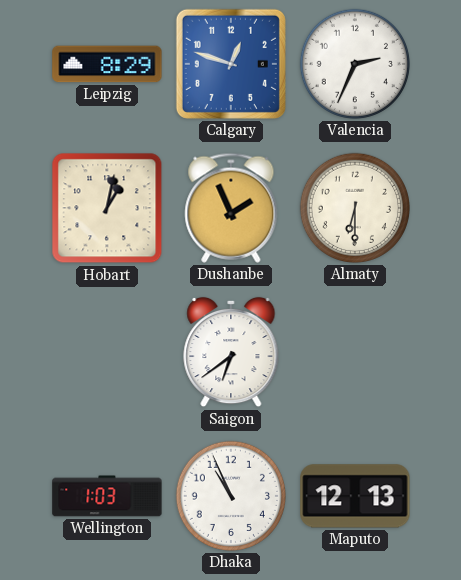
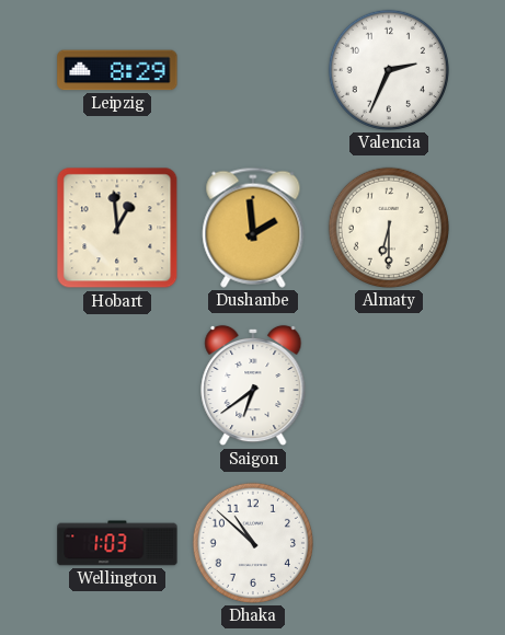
Calgary: 12:48 -> none
Hobart: 1:02 -> 12:59
Dushanbe: 1:56 -> 1:59
Dhaka: 10:56 -> 10:52
Maputo: 12:13 -> none
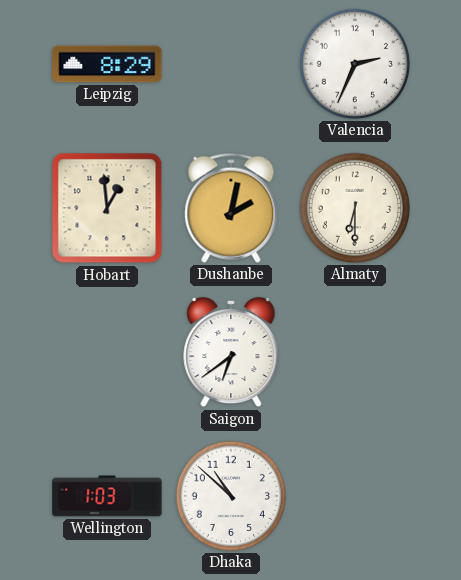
Dushanbe: 1:59 -> 2:02
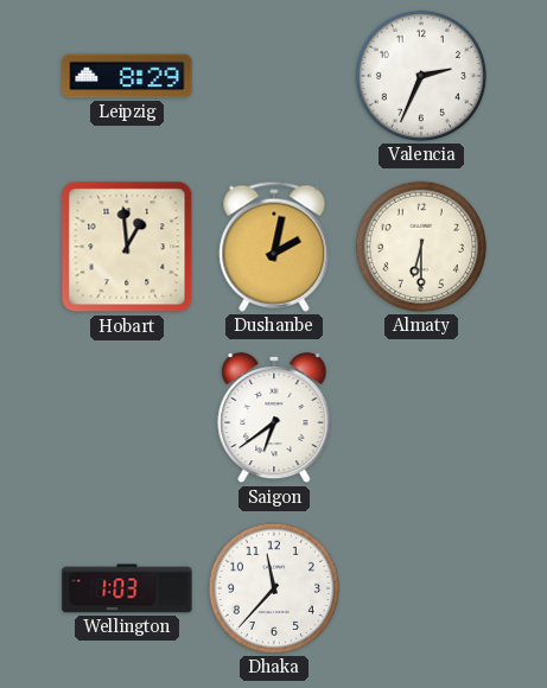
Dhaka: 10:52 -> 11:37
